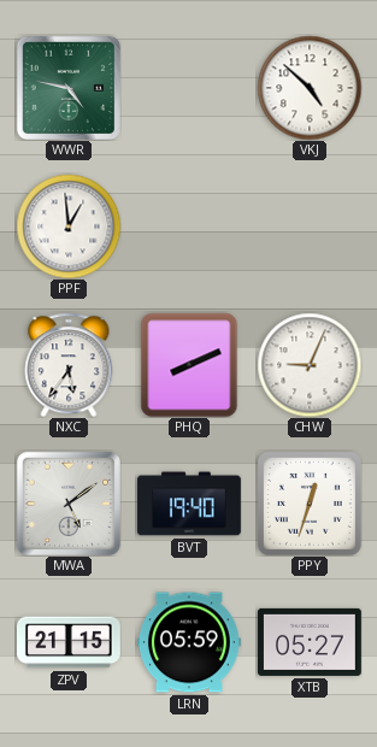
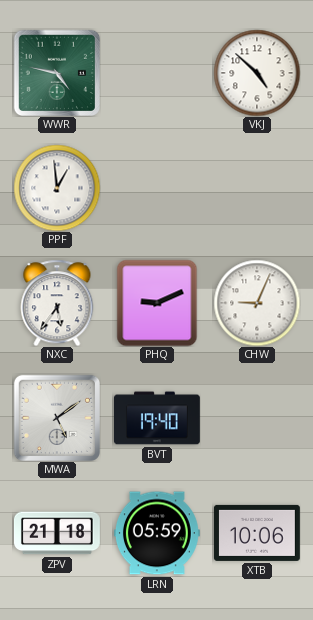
PHQ: 8:11 -> 9:11
PPY: 12:33 -> none
ZPV: 21:15 -> 21:18
XTB: 05:27 -> 10:06
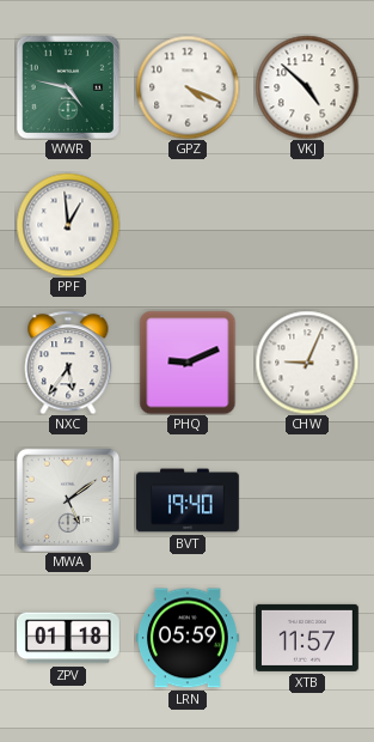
GPZ: none -> 4:19
ZPV: 21:18 -> 01:18
XTB: 10:06 -> 11:57
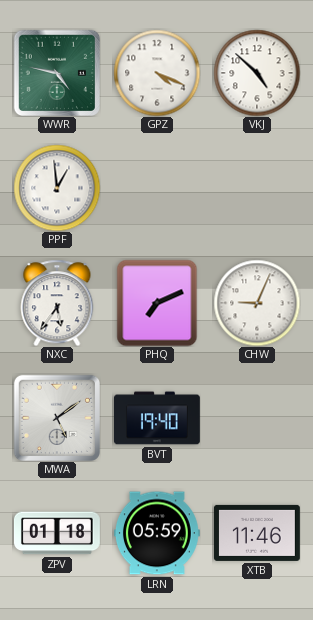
PHQ: 9:11 -> 7:11
XTB: 11:57 -> 11:46
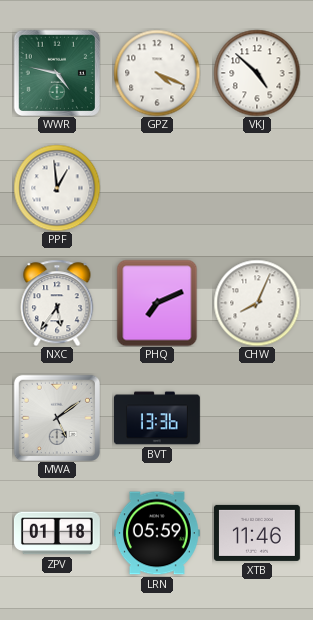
CHW: 9:04 -> 8:04
BVT: 19:40 -> 13:36
